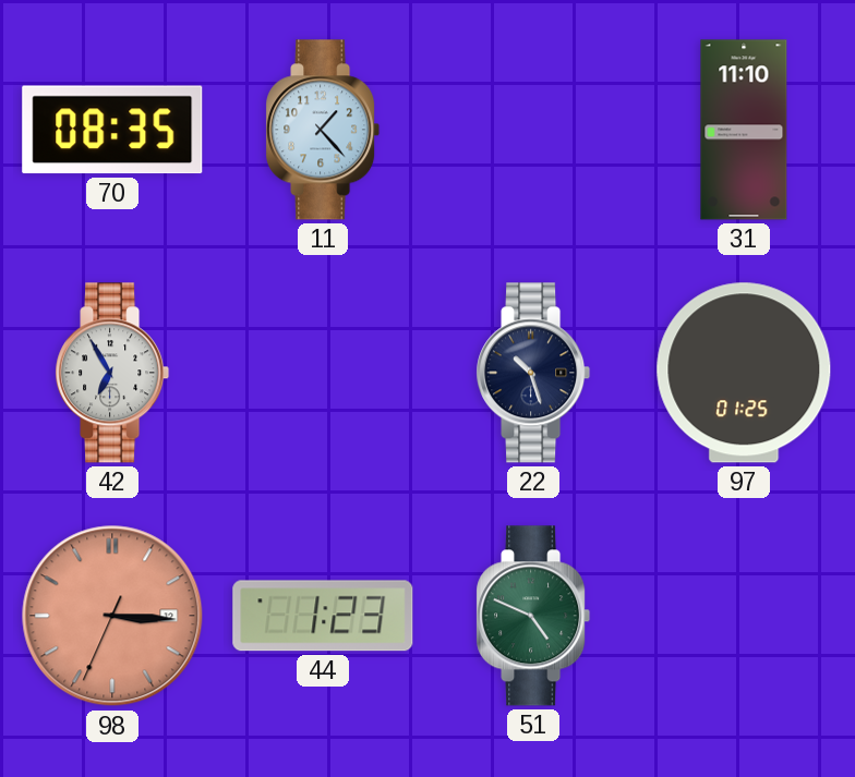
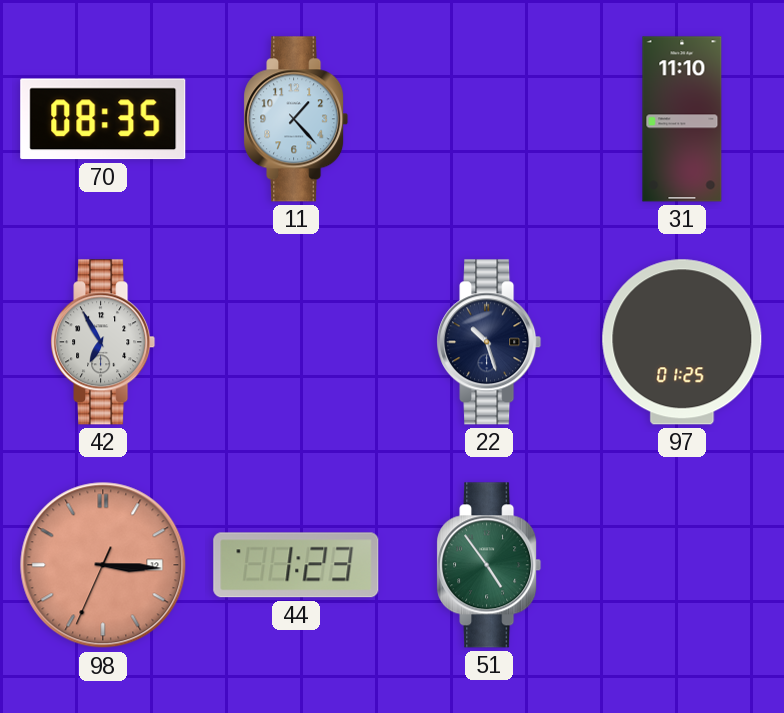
51: 4:49 -> 4:54
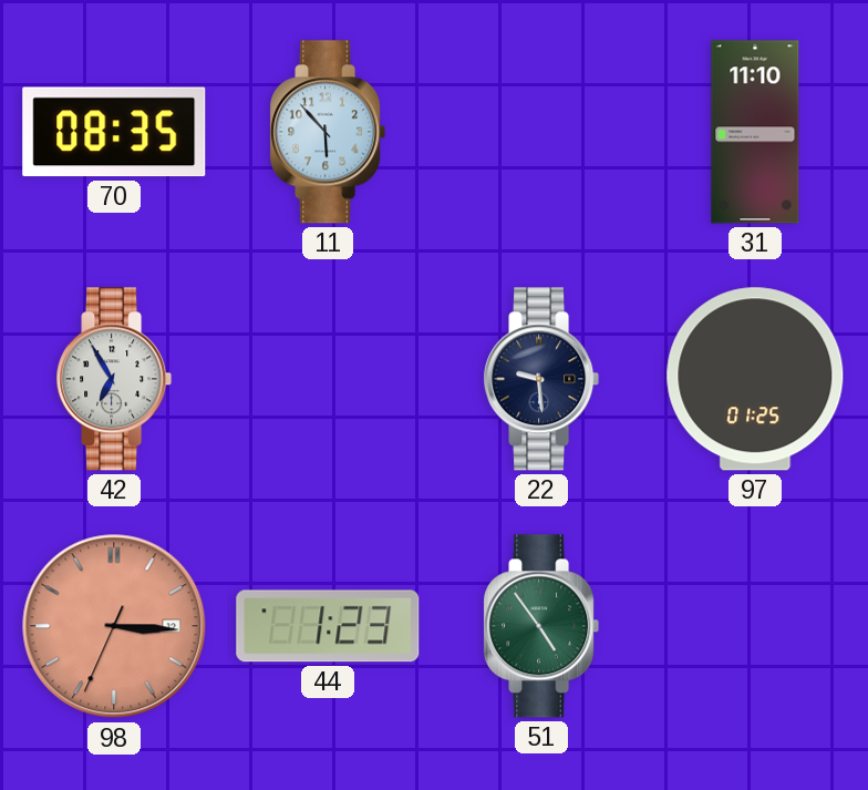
11: 1:23 -> 5:53
22: 10:27 -> 9:29
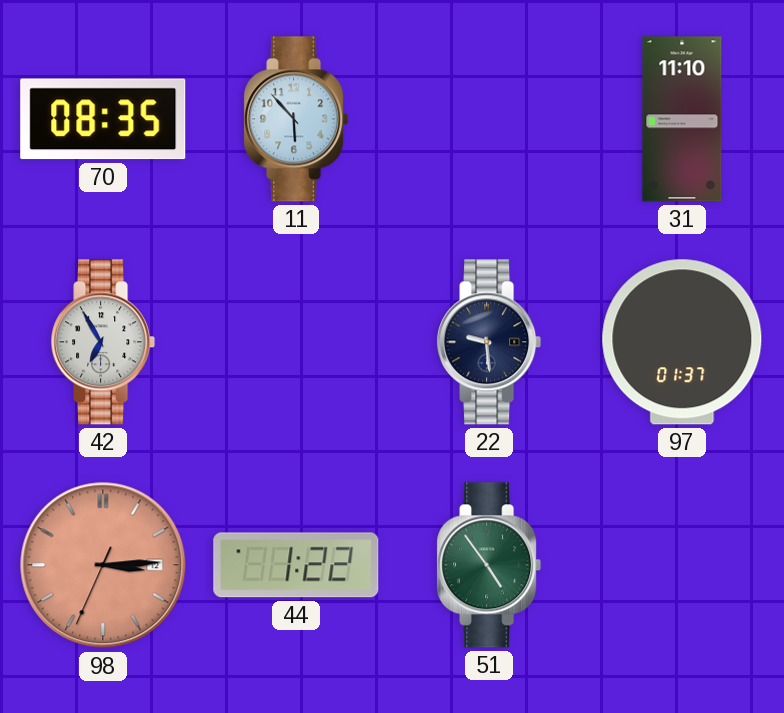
97: 01:25 -> 01:37
98: 3:15 -> 3:14
44: 1:23 -> 1:22
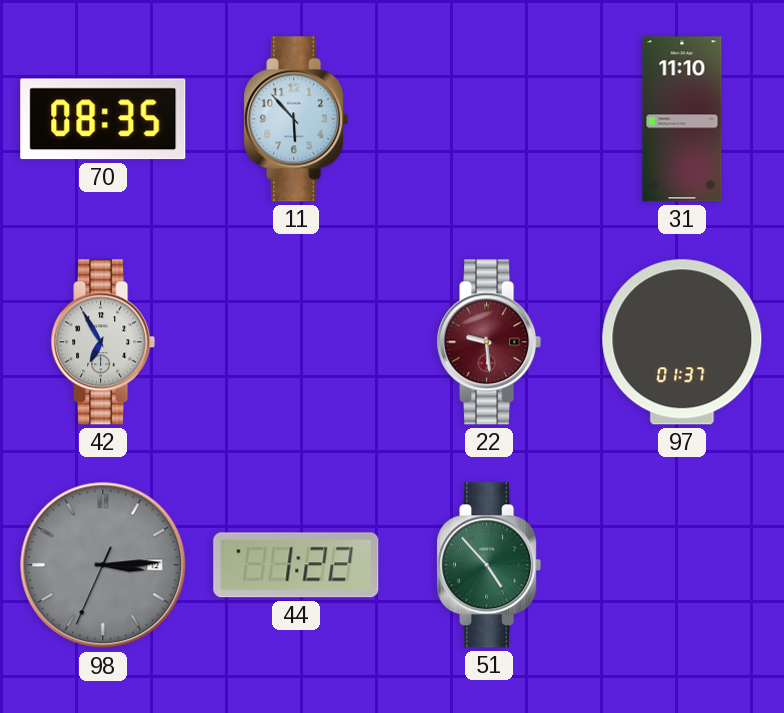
22 dial: navy -> burgundy
98 dial: salmon -> grey
51: 4:54 -> 4:53
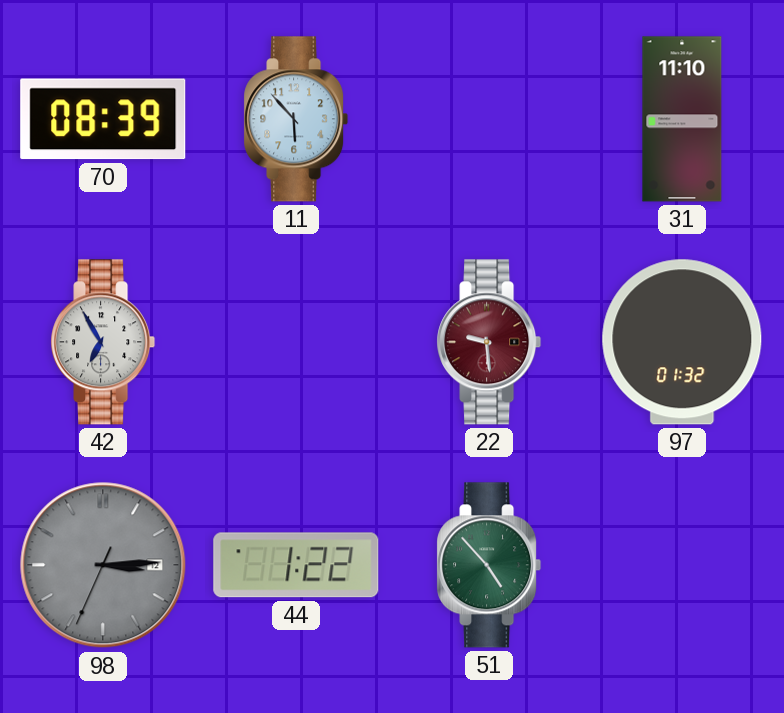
70: 08:35 -> 08:39
97: 01:37 -> 01:32
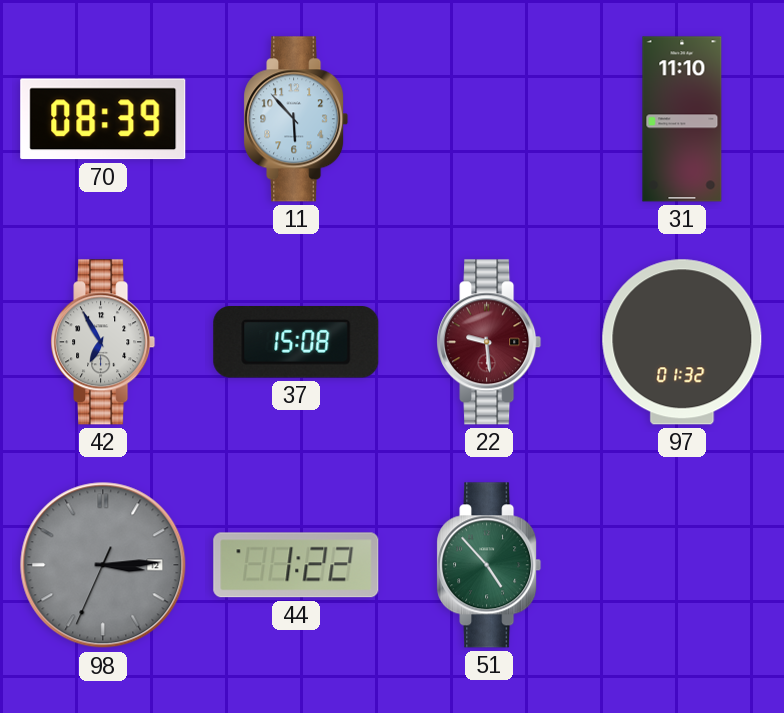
37: none -> 15:08
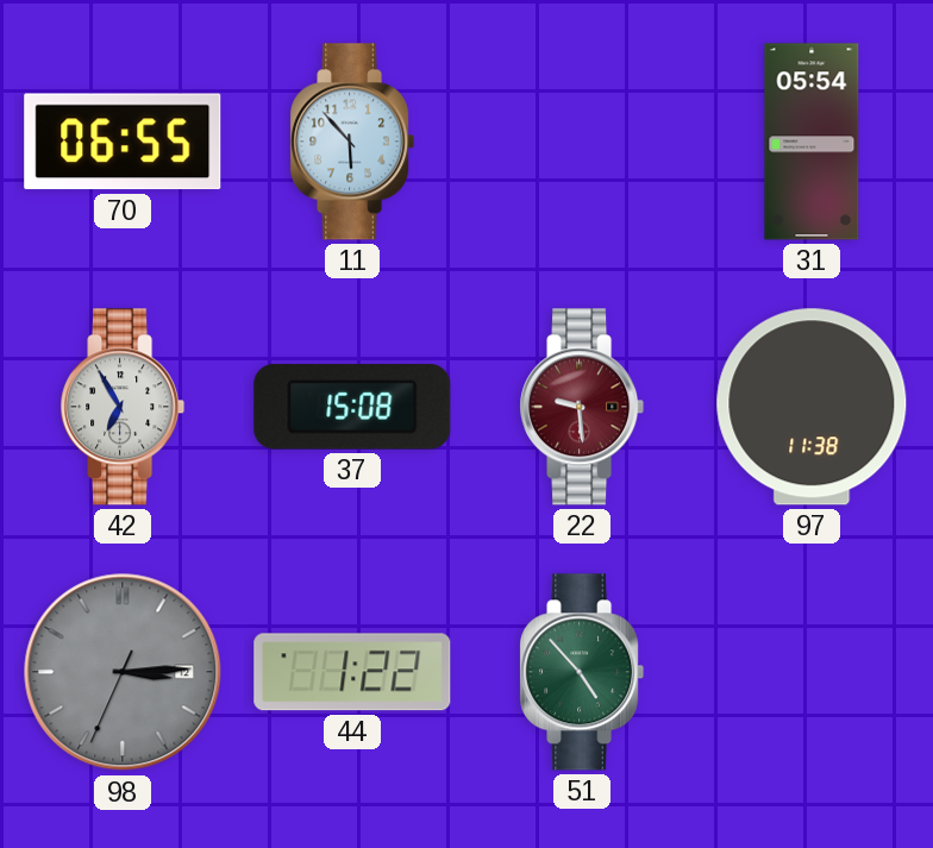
70: 08:39 -> 06:55
31: 11:10 -> 05:54
97: 01:32 -> 11:38
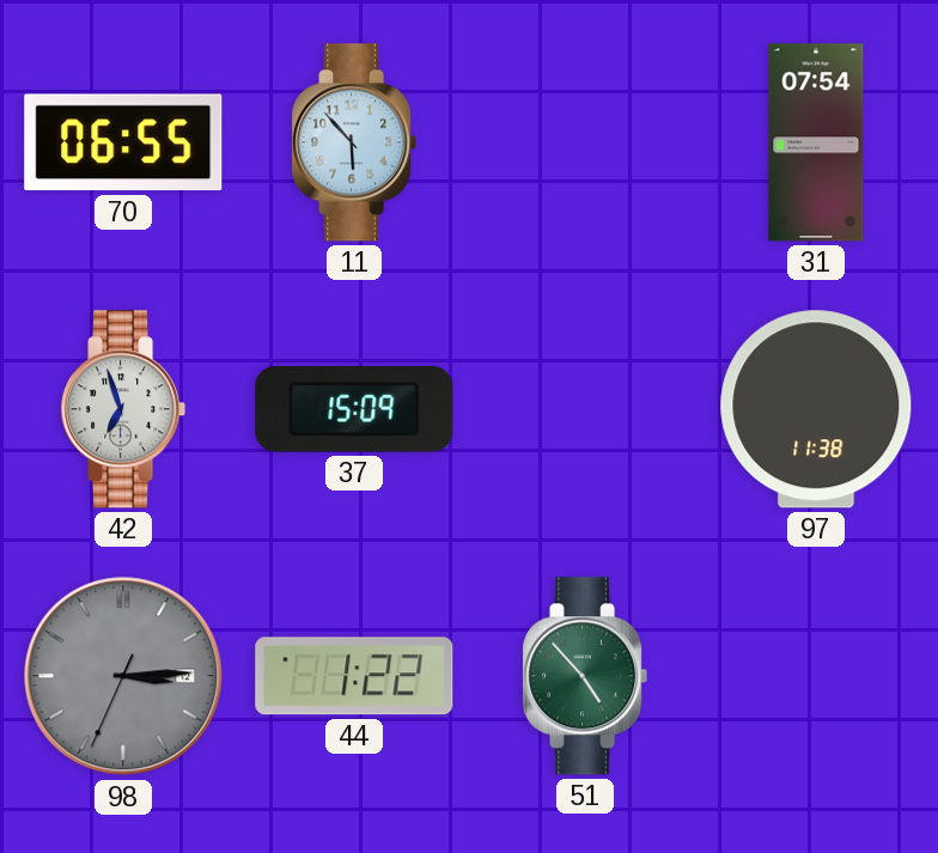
31: 05:54 -> 07:54
42: 6:55 -> 6:57
37: 15:08 -> 15:09
22: 9:29 -> none
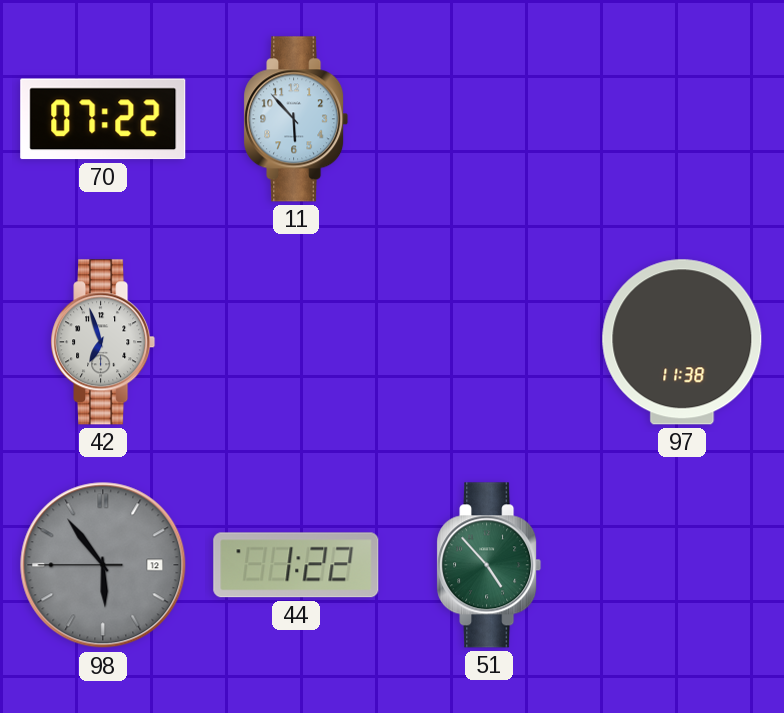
70: 06:55 -> 07:22
31: 07:54 -> none
37: 15:09 -> none
98: 3:14 -> 5:53
